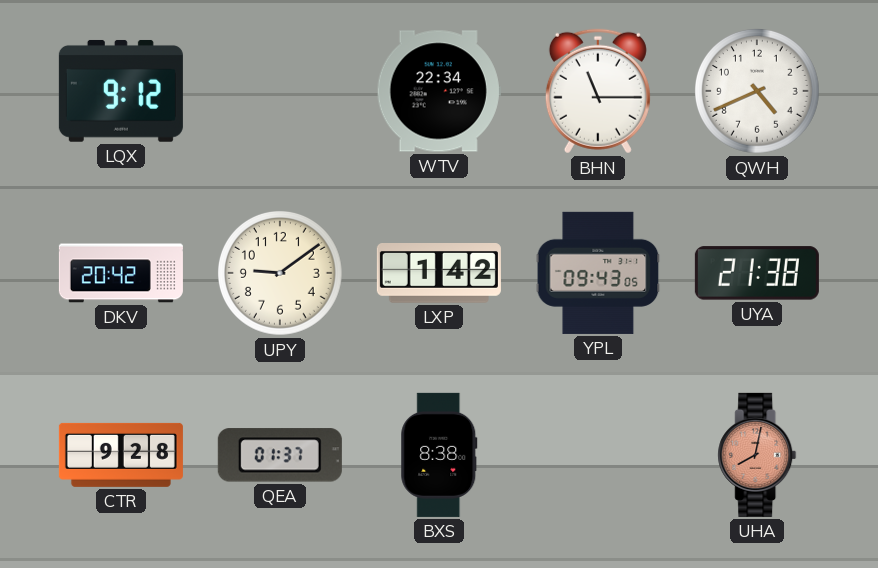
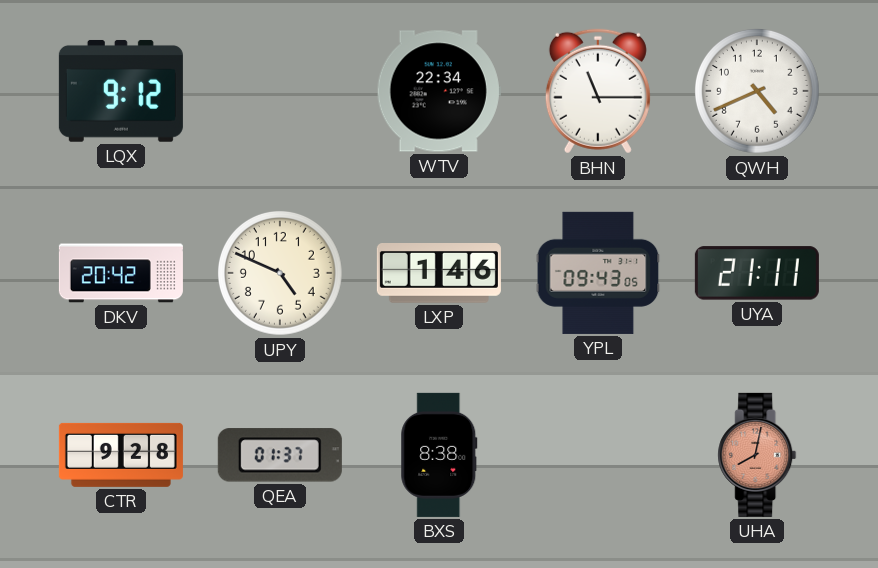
UPY: 9:09 -> 4:49
LXP: 1:42 -> 1:46
UYA: 21:38 -> 21:11
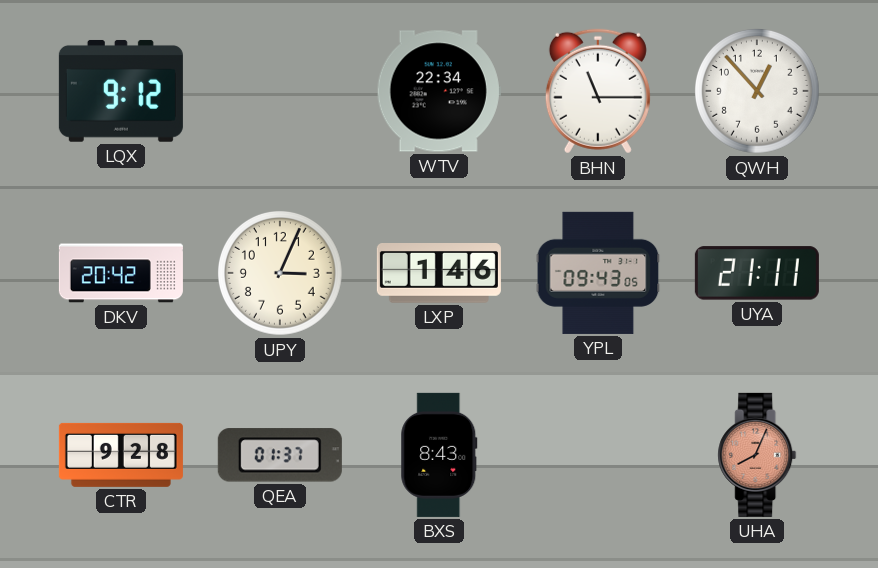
QWH: 4:41 -> 12:53
UPY: 4:49 -> 3:04
BXS: 8:38 -> 8:43
UHA: 8:02 -> 8:04
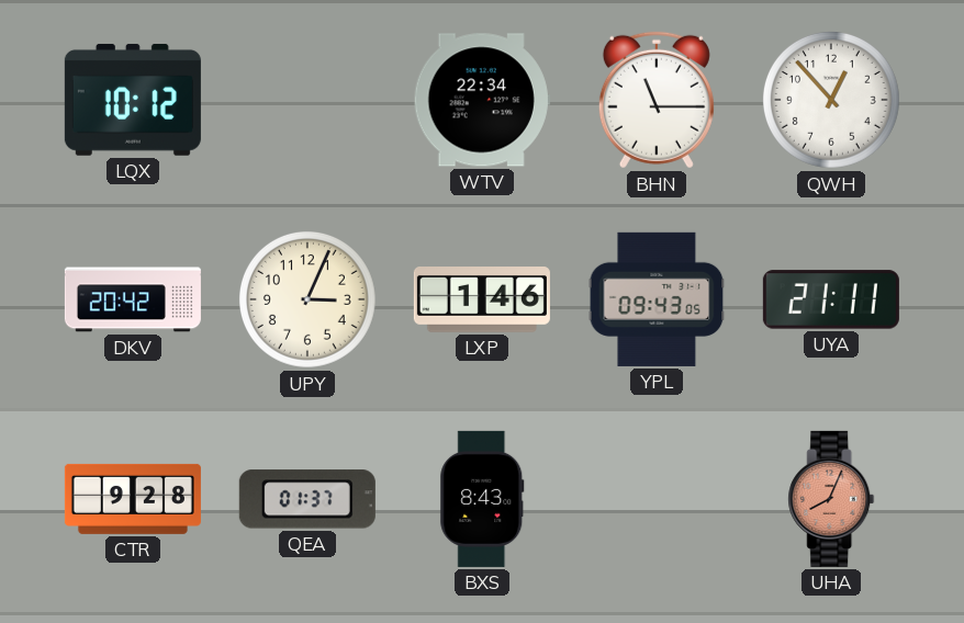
LQX: 9:12 -> 10:12
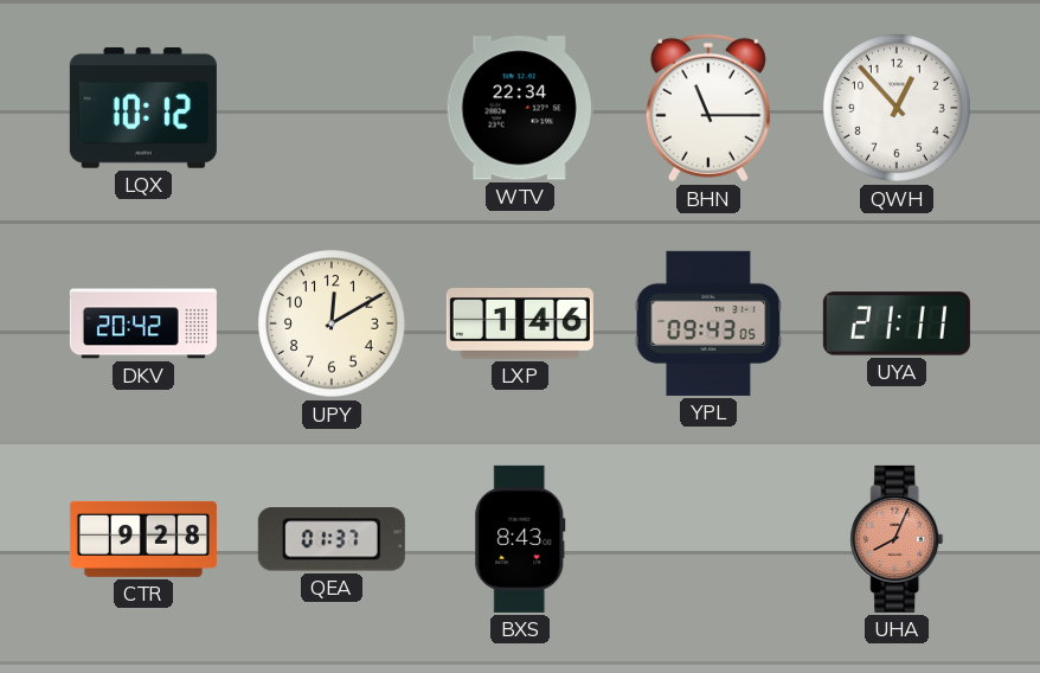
UPY: 3:04 -> 12:10
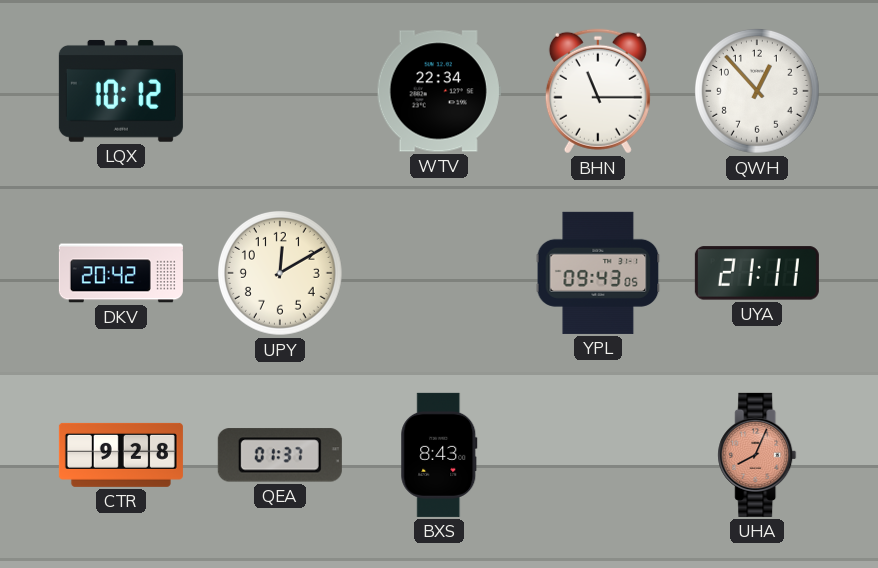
LXP: 1:46 -> none
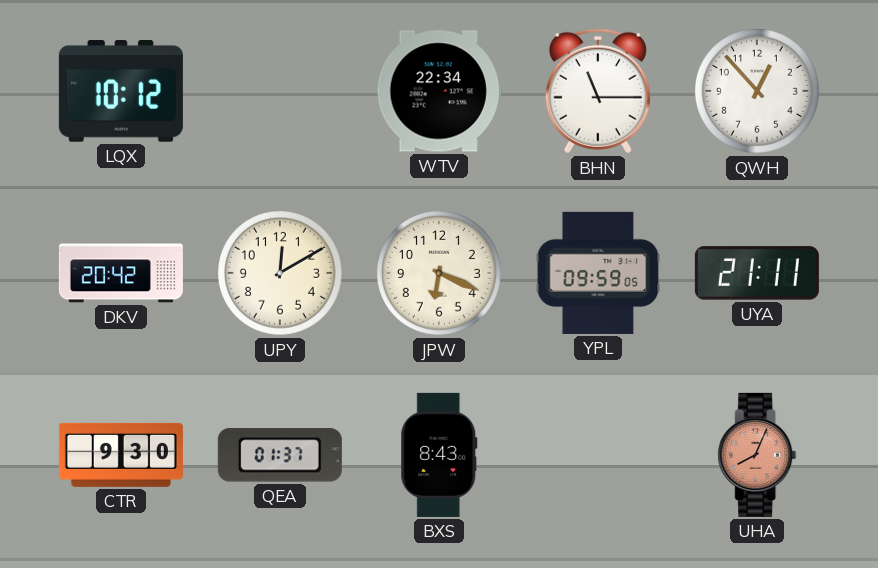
JPW: none -> 6:19
YPL: 09:43 -> 09:59
CTR: 9:28 -> 9:30
